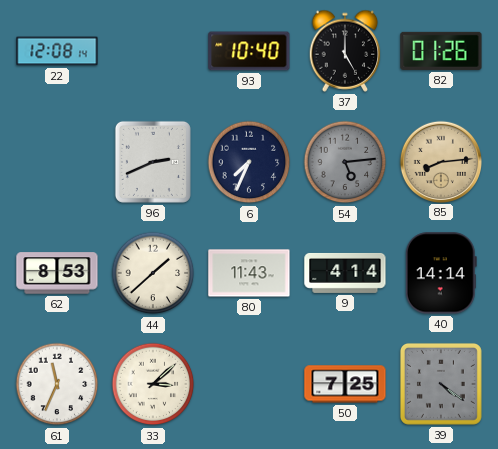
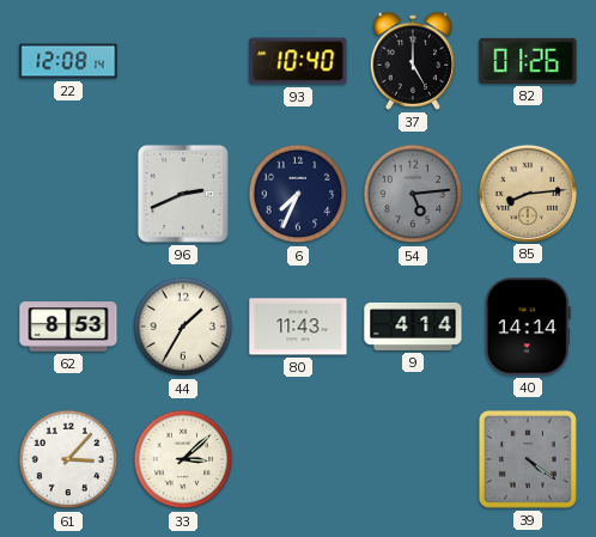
44: 1:38 -> 1:35
61: 11:34 -> 3:07
50: 7:25 -> none
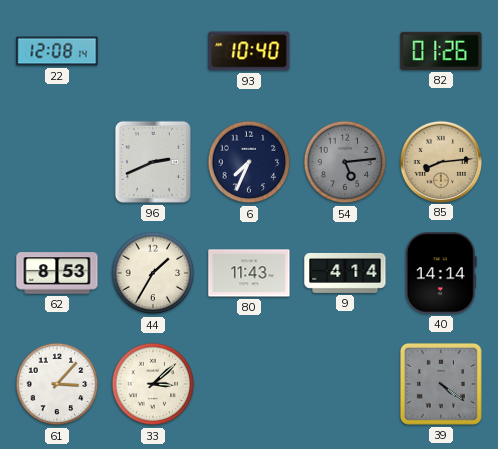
37: 5:00 -> none
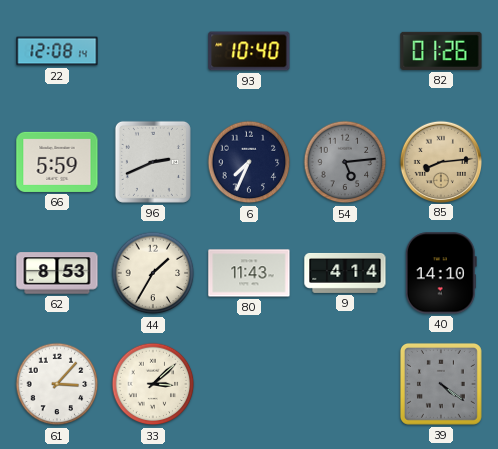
66: none -> 5:59
40: 14:14 -> 14:10
